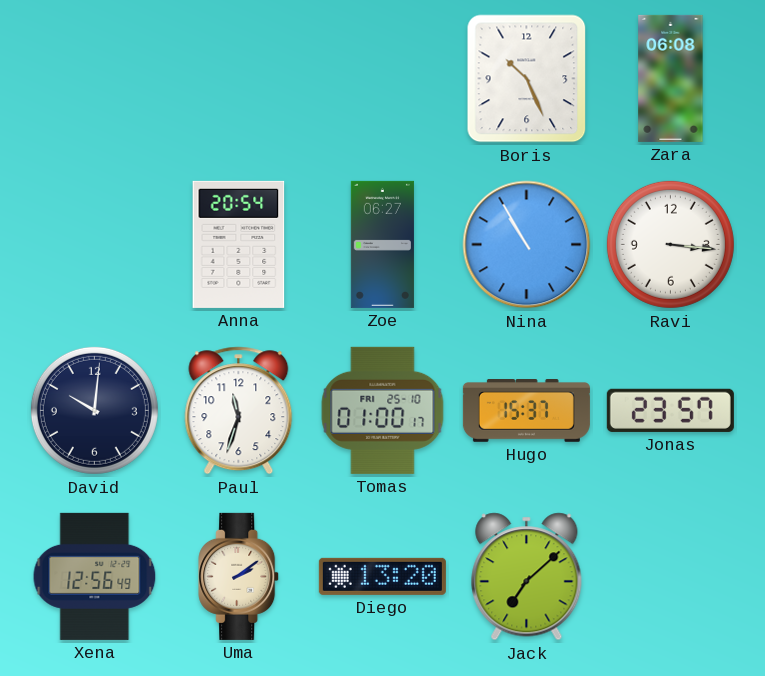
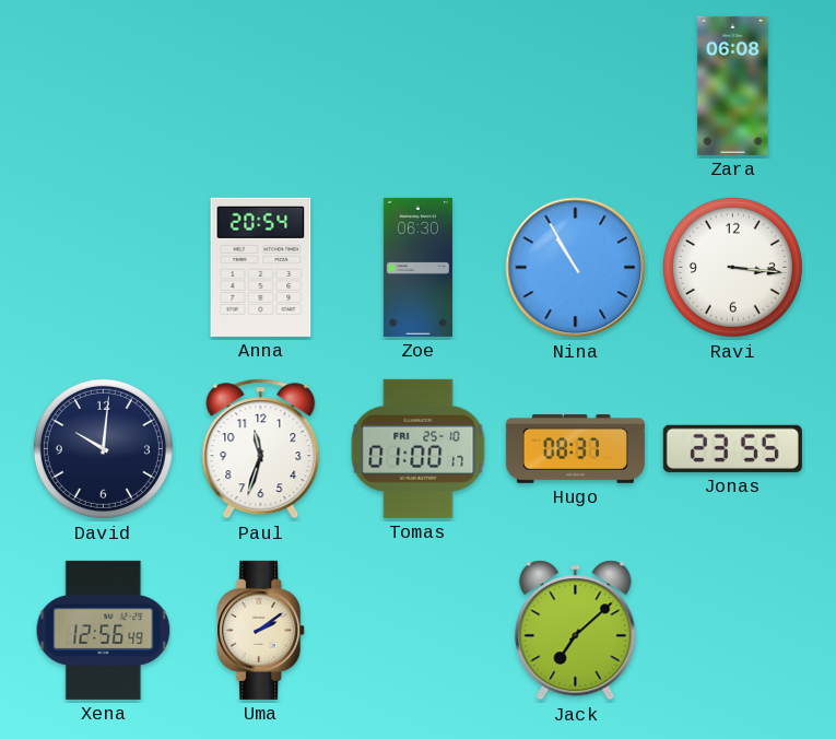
Boris: 10:26 -> none
Zoe: 06:27 -> 06:30
Hugo: 15:37 -> 08:37
Jonas: 23:57 -> 23:55
Diego: 13:20 -> none
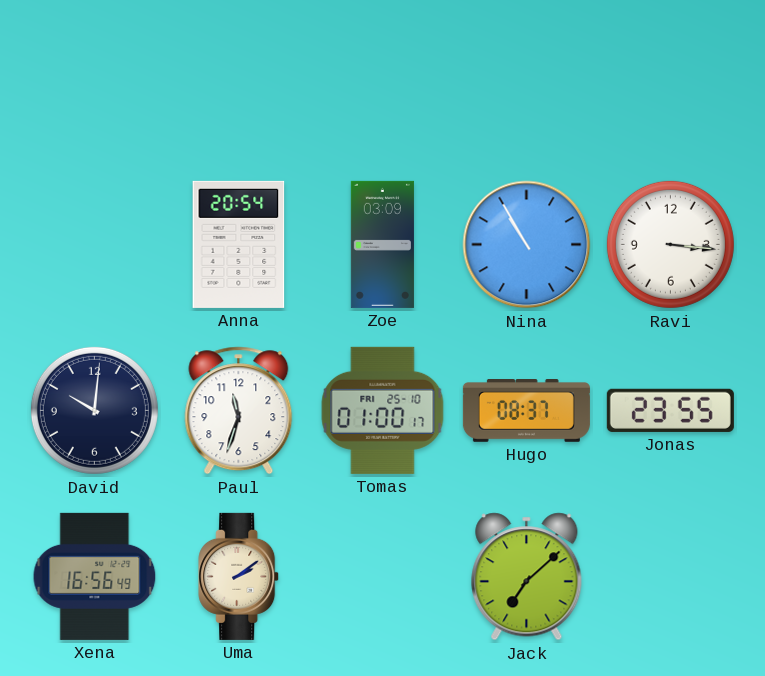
Zara: 06:08 -> none
Zoe: 06:30 -> 03:09
Xena: 12:56 -> 16:56
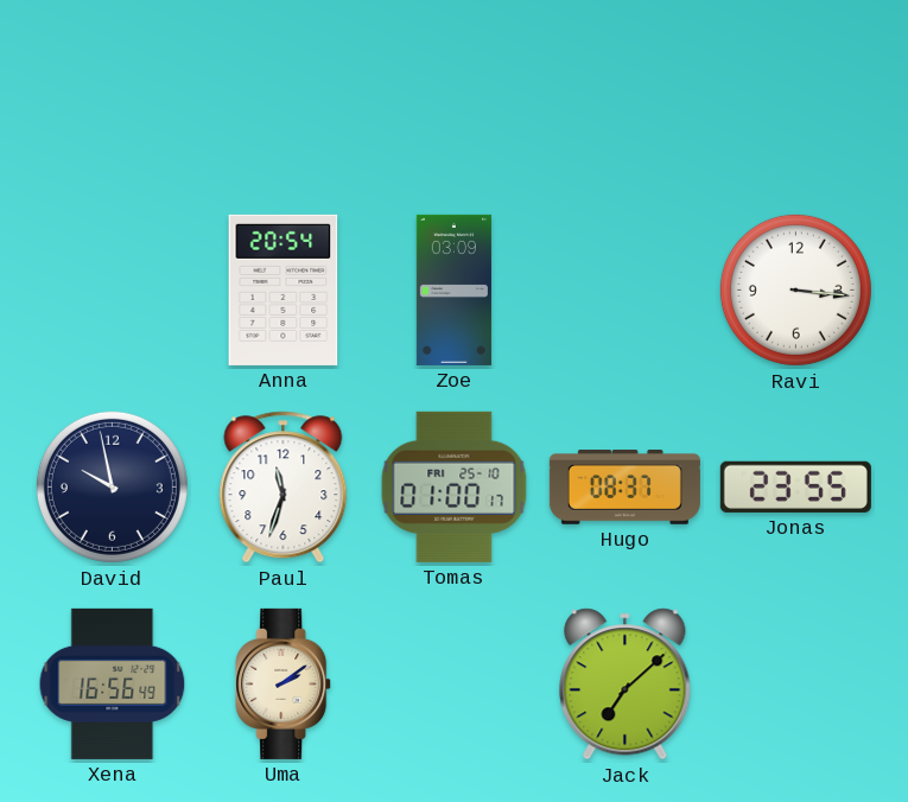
Nina: 10:55 -> none
David: 10:01 -> 9:58
